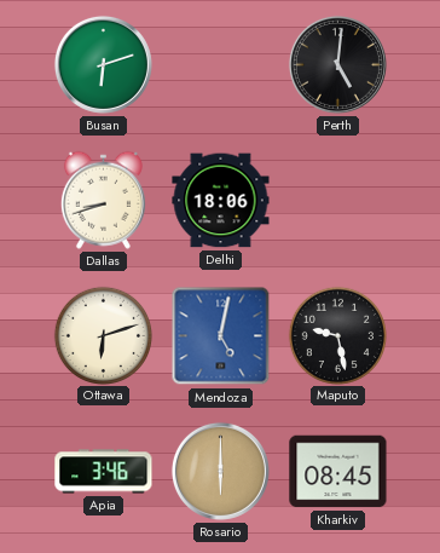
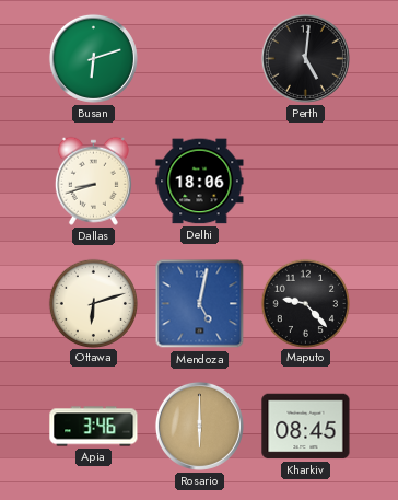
Maputo: 9:28 -> 9:23
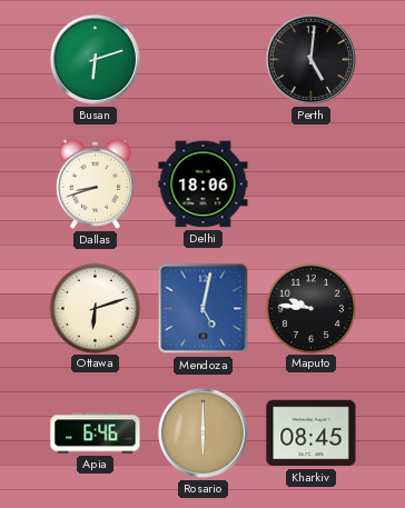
Maputo: 9:23 -> 9:46
Apia: 3:46 -> 6:46
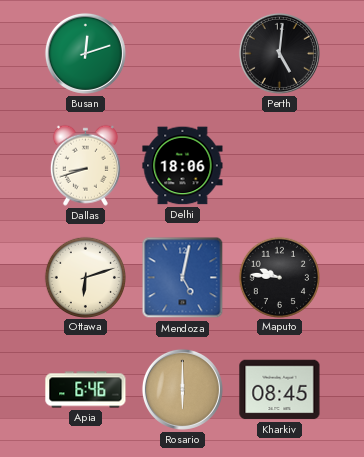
Busan: 6:12 -> 12:12
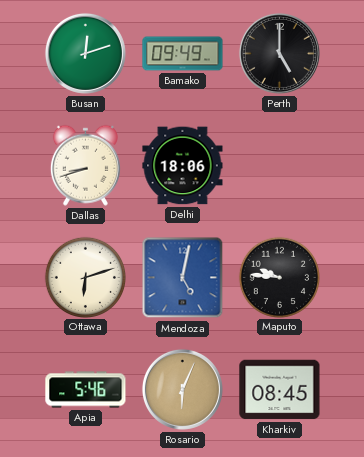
Bamako: none -> 09:49
Perth: 5:01 -> 5:00
Apia: 6:46 -> 5:46
Rosario: 6:00 -> 6:04
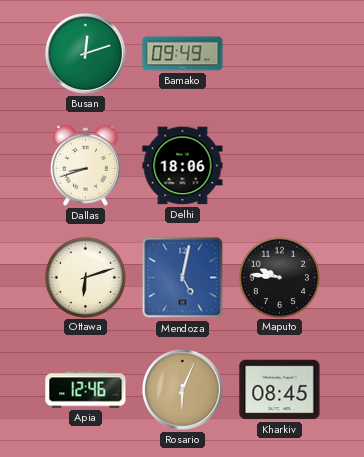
Perth: 5:00 -> none
Apia: 5:46 -> 12:46
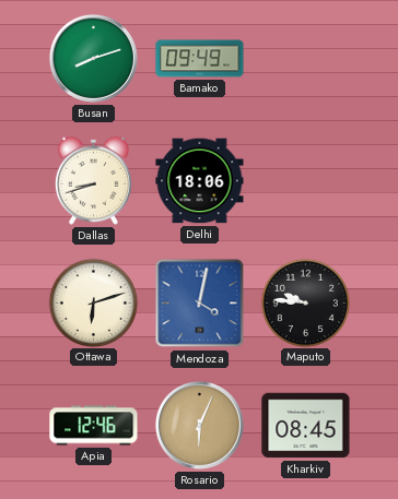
Busan: 12:12 -> 8:12
Mendoza: 5:02 -> 4:02
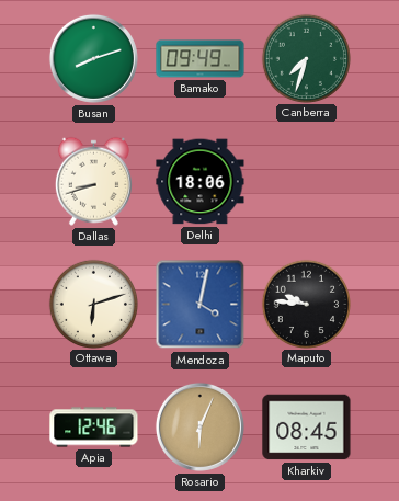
Canberra: none -> 7:33
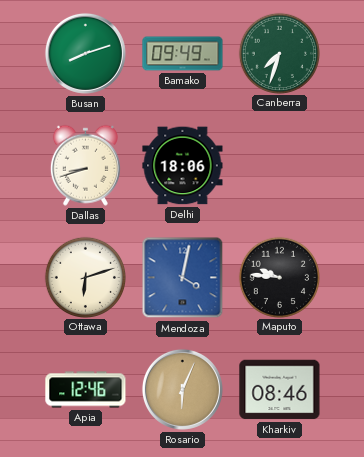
Kharkiv: 08:45 -> 08:46
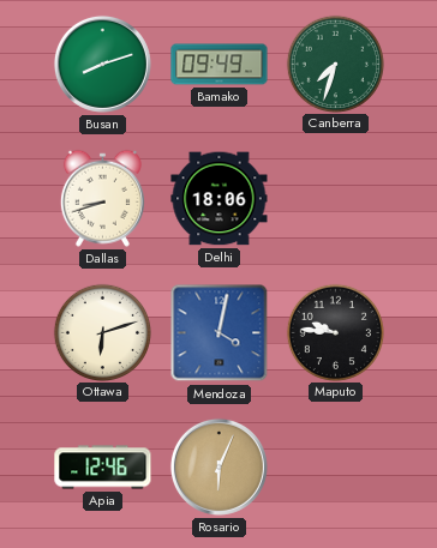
Kharkiv: 08:46 -> none
